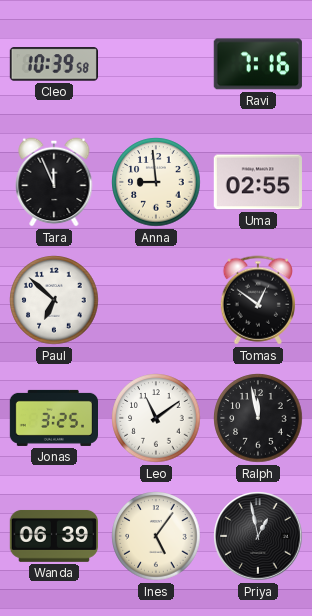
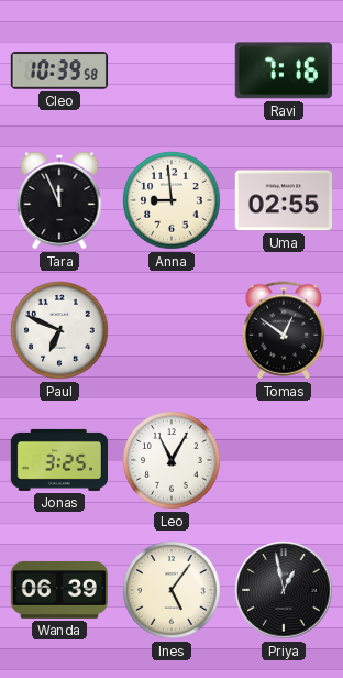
Paul: 6:52 -> 6:49
Leo: 11:09 -> 11:05
Ralph: 11:58 -> none
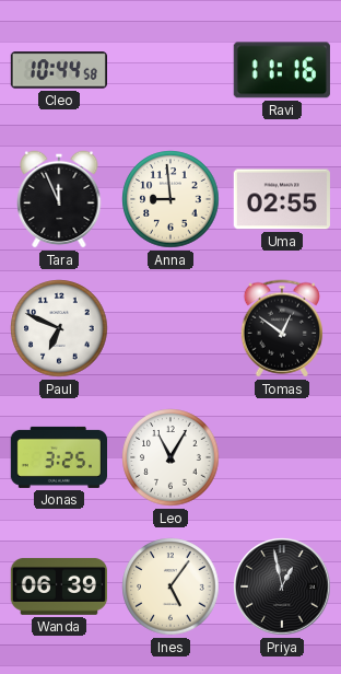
Cleo: 10:39 -> 10:44
Ravi: 7:16 -> 11:16
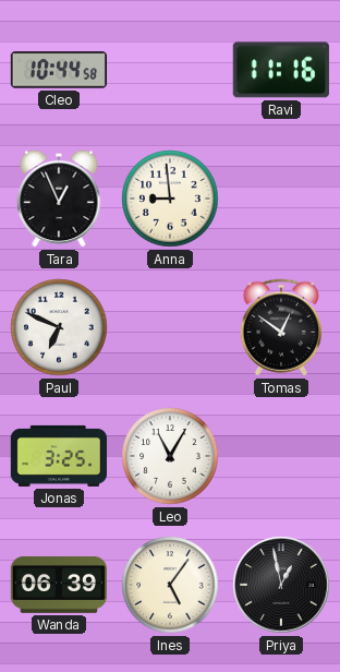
Tara: 11:56 -> 12:56
Uma: 02:55 -> none
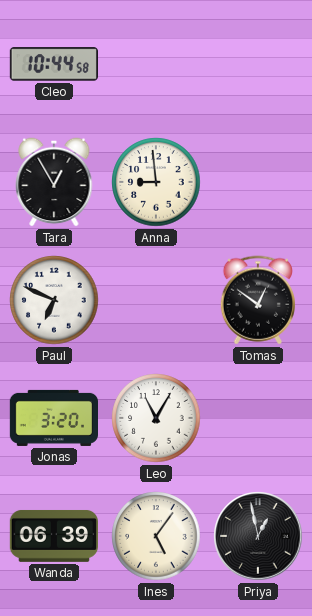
Ravi: 11:16 -> none
Tara: 12:56 -> 12:55
Jonas: 3:25 -> 3:20
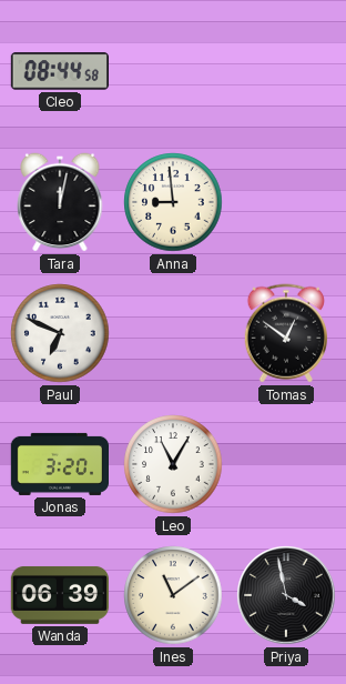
Cleo: 10:44 -> 08:44
Tara: 12:55 -> 12:02
Ines: 5:06 -> 11:09
Priya: 12:58 -> 3:58
